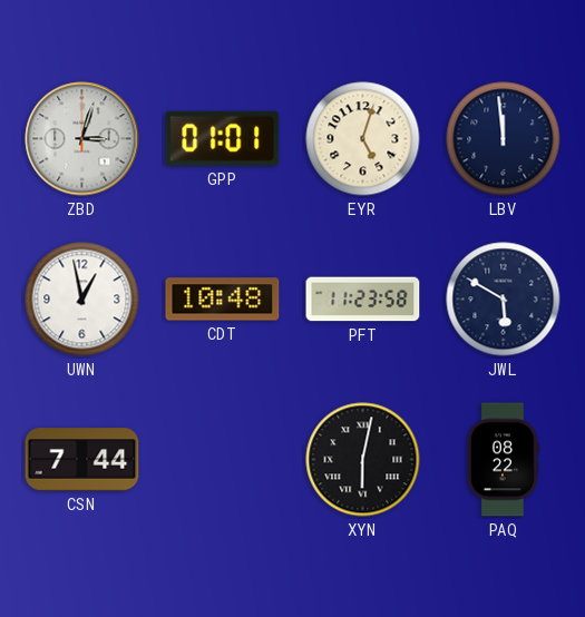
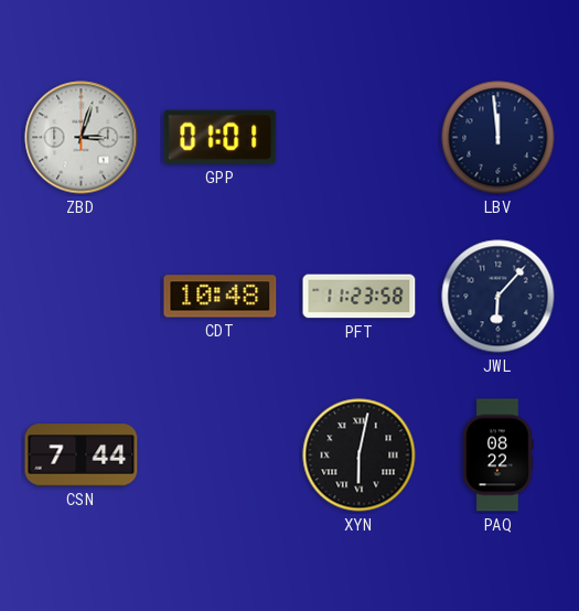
EYR: 5:03 -> none
UWN: 12:58 -> none
JWL: 5:50 -> 6:07
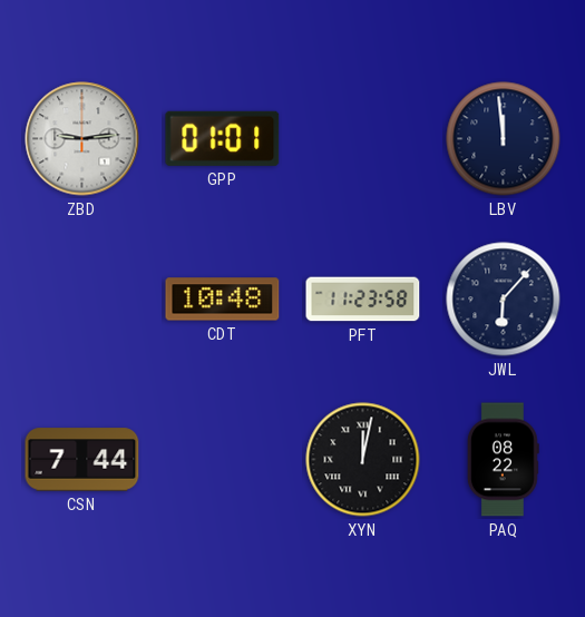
ZBD: 3:03 -> 9:14
XYN: 6:02 -> 12:02
